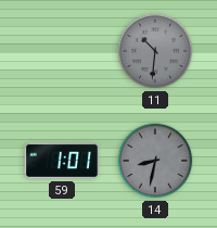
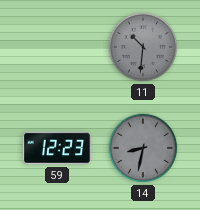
59: 1:01 -> 12:23
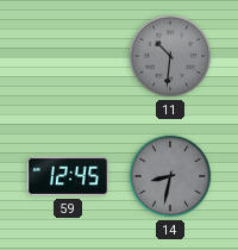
59: 12:23 -> 12:45
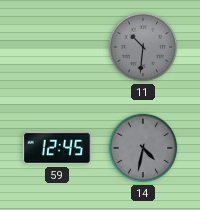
14: 8:32 -> 4:32
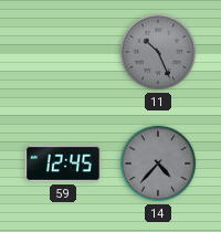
11: 10:31 -> 10:26
14: 4:32 -> 4:37
